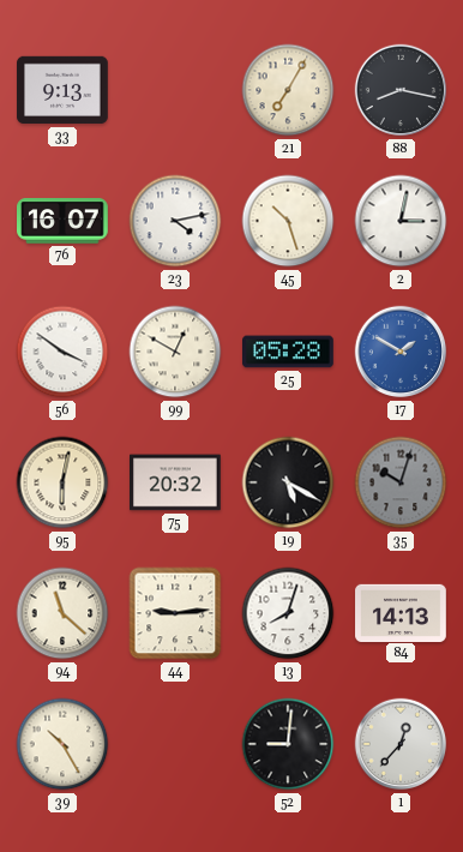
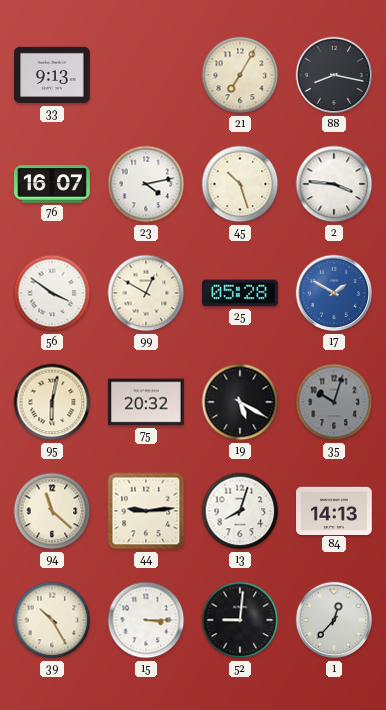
2: 3:02 -> 3:46
15: none -> 3:15
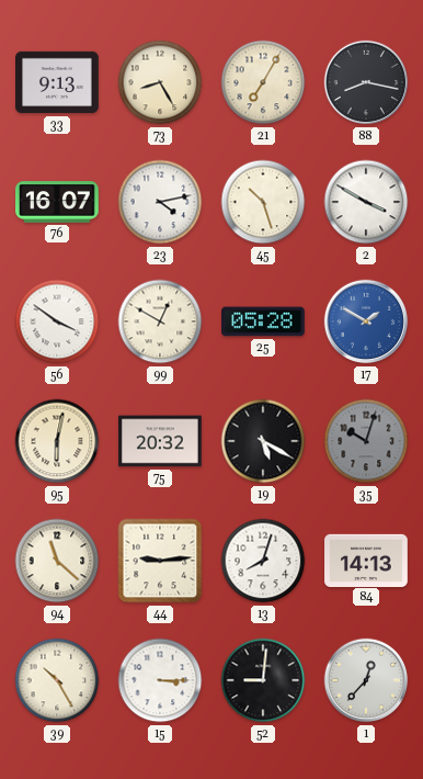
73: none -> 8:25
2: 3:46 -> 3:50
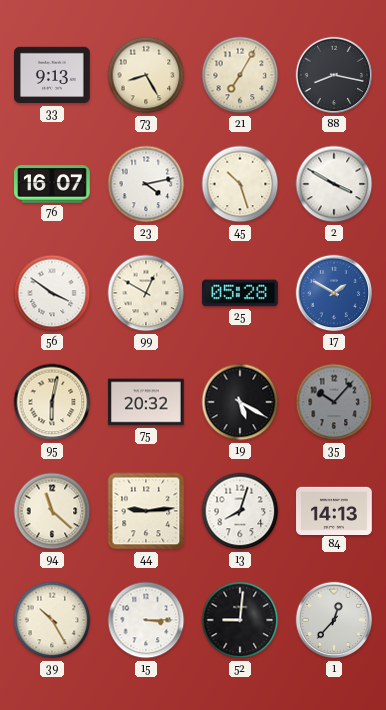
35: 10:03 -> 10:07
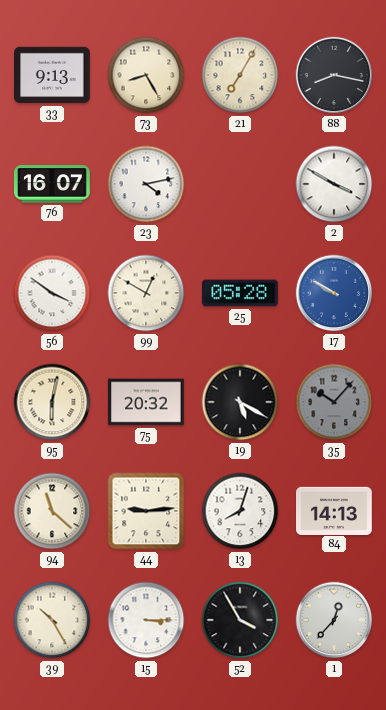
45: 10:27 -> none
17: 1:50 -> 9:50
52: 9:01 -> 3:55
